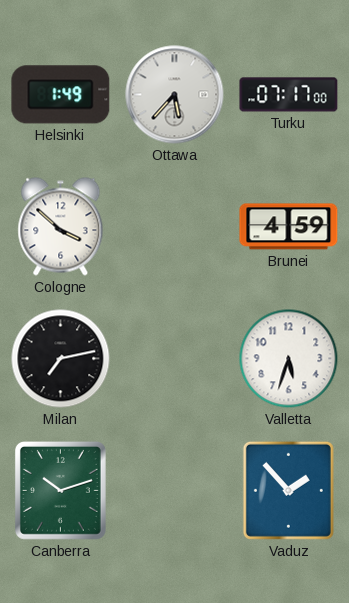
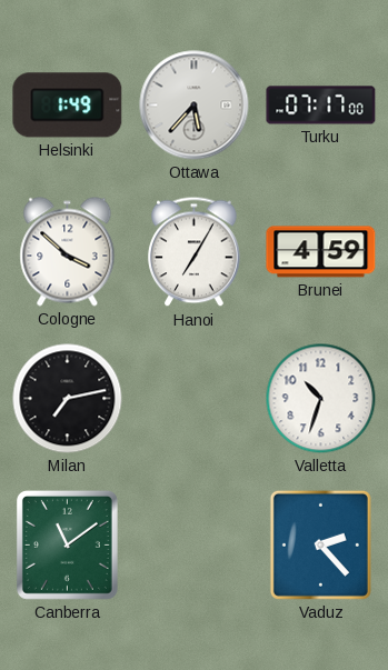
Hanoi: none -> 7:05
Valletta: 5:33 -> 10:33
Canberra: 10:12 -> 11:09
Vaduz: 1:53 -> 2:23
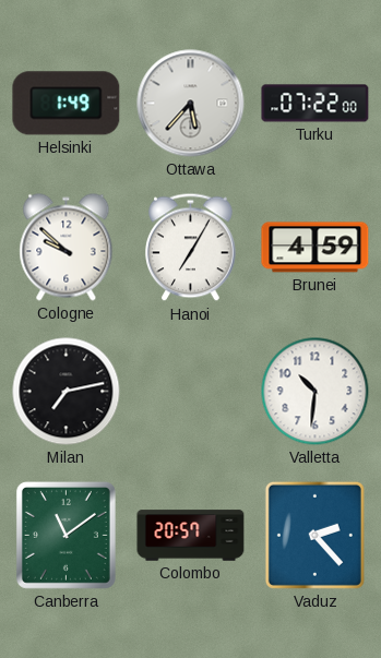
Turku: 07:17 -> 07:22
Cologne: 3:52 -> 9:52
Valletta: 10:33 -> 10:31
Colombo: none -> 20:57
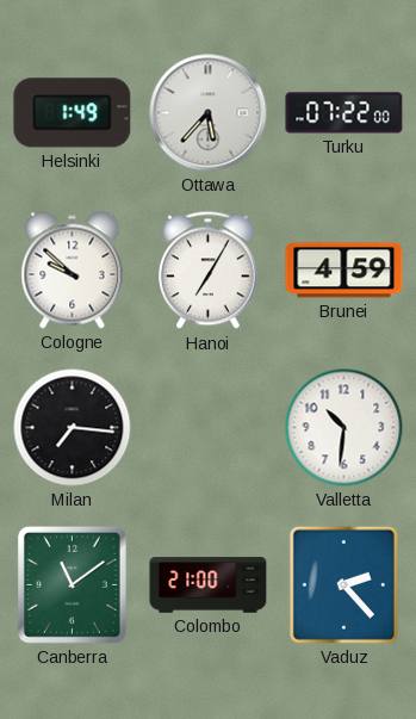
Milan: 7:13 -> 7:16
Colombo: 20:57 -> 21:00
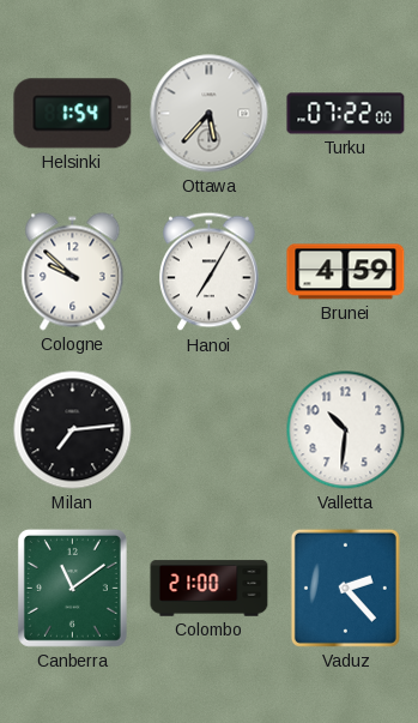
Helsinki: 1:49 -> 1:54
Milan: 7:16 -> 7:14
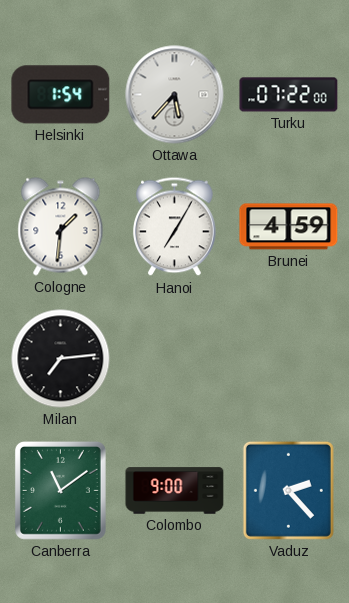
Cologne: 9:52 -> 1:31
Valletta: 10:31 -> none
Colombo: 21:00 -> 9:00
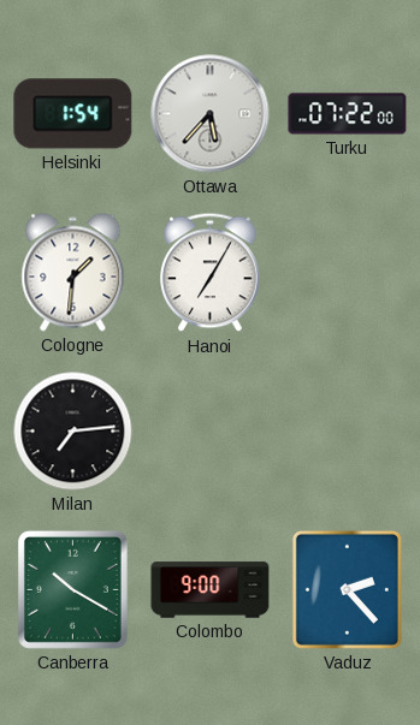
Brunei: 4:59 -> none
Canberra: 11:09 -> 10:20
